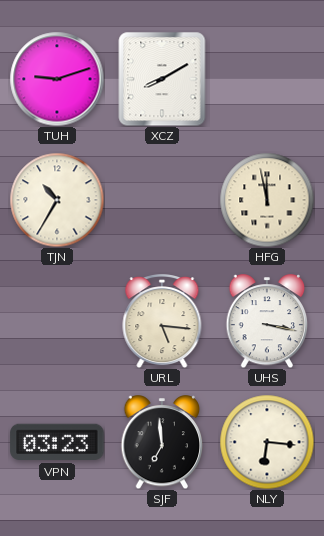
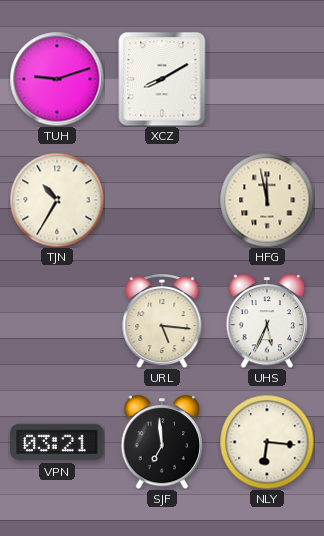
UHS: 3:17 -> 5:34
VPN: 03:23 -> 03:21
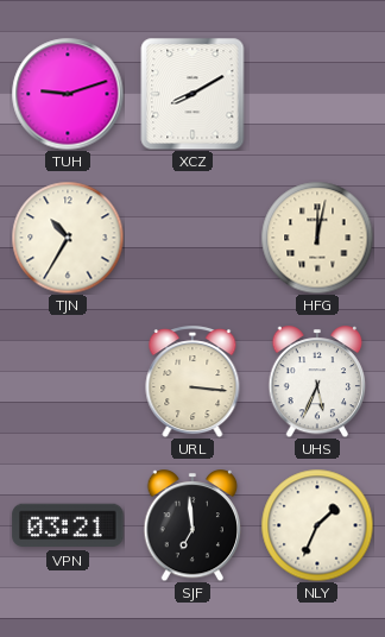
HFG: 11:58 -> 12:02
URL: 5:16 -> 3:16
NLY: 6:16 -> 1:34
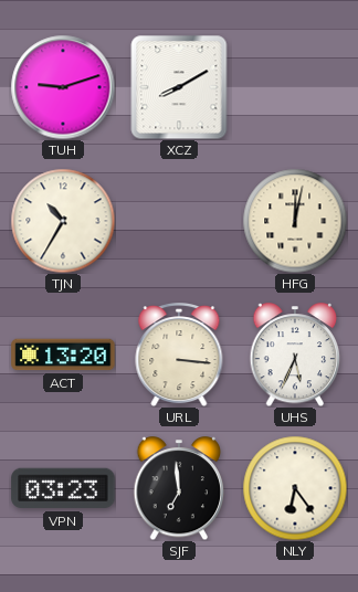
ACT: none -> 13:20
VPN: 03:21 -> 03:23
NLY: 1:34 -> 6:24
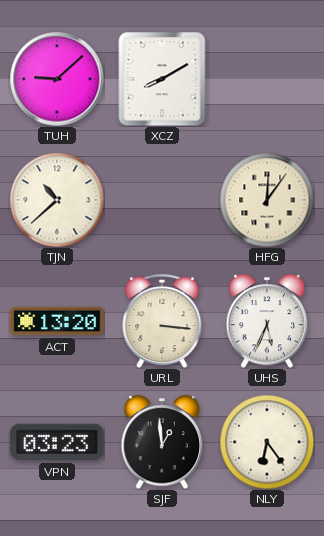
TUH: 9:12 -> 9:08
TJN: 10:35 -> 10:38
HFG: 12:02 -> 12:06
SJF: 6:59 -> 12:59
